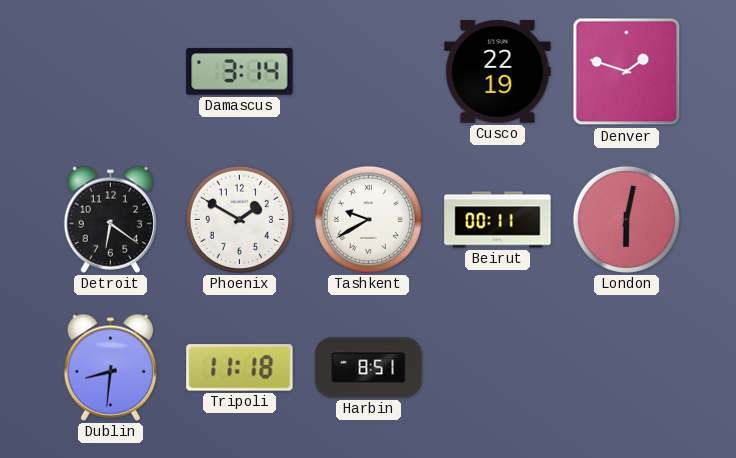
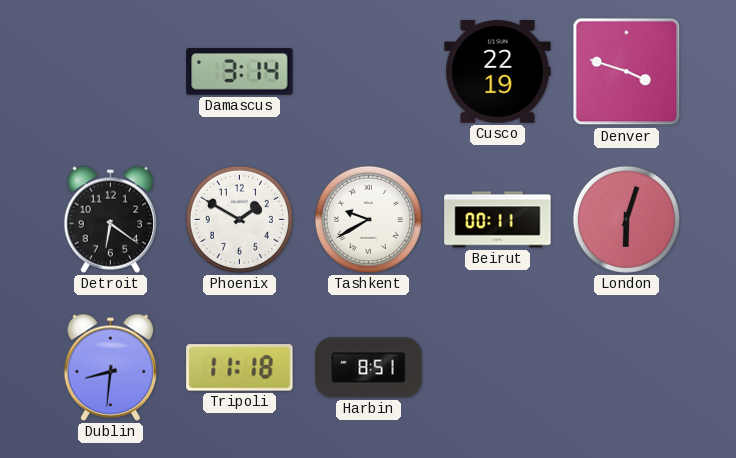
Denver: 1:48 -> 3:48
London: 6:02 -> 6:03
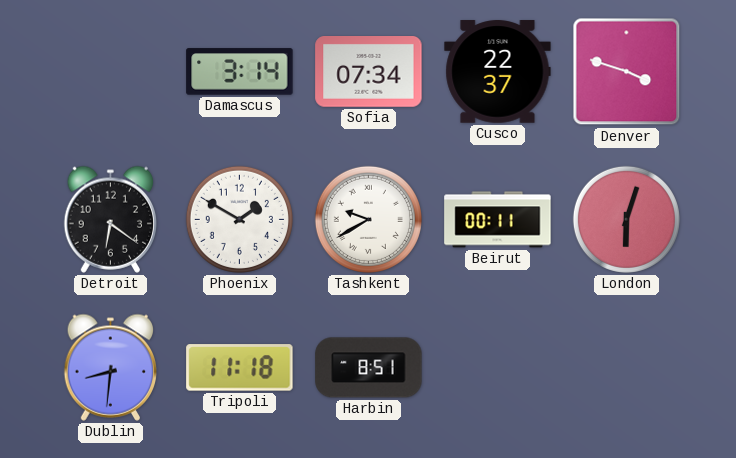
Sofia: none -> 07:34
Cusco: 22:19 -> 22:37
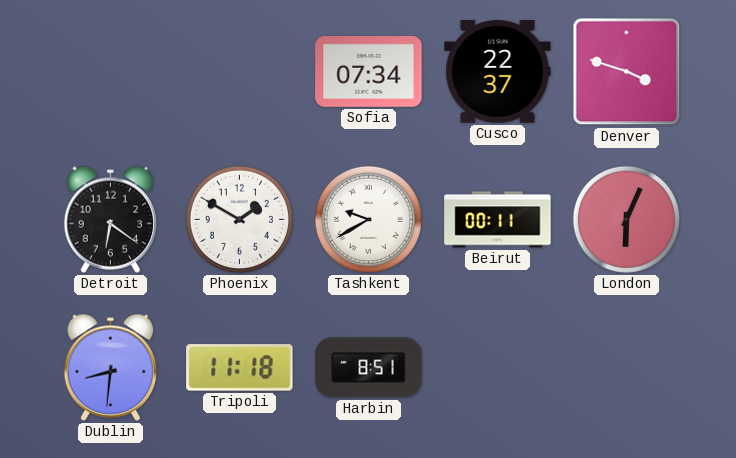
Damascus: 3:14 -> none
London: 6:03 -> 6:04
